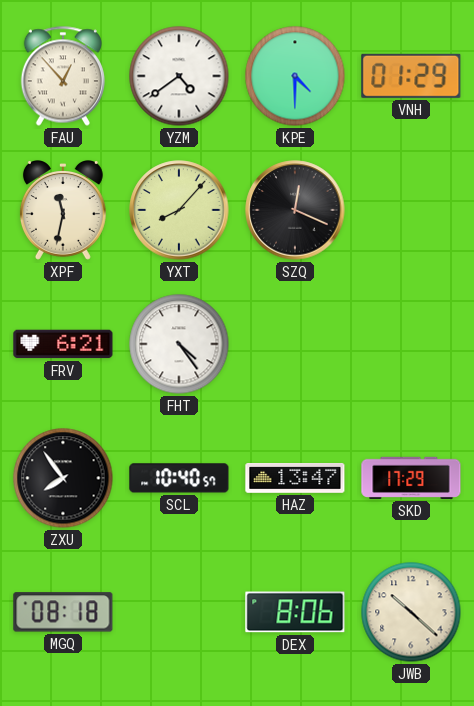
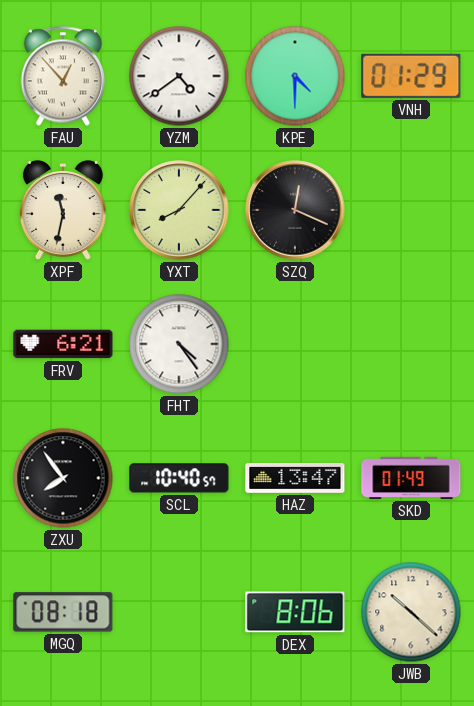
SKD: 17:29 -> 01:49
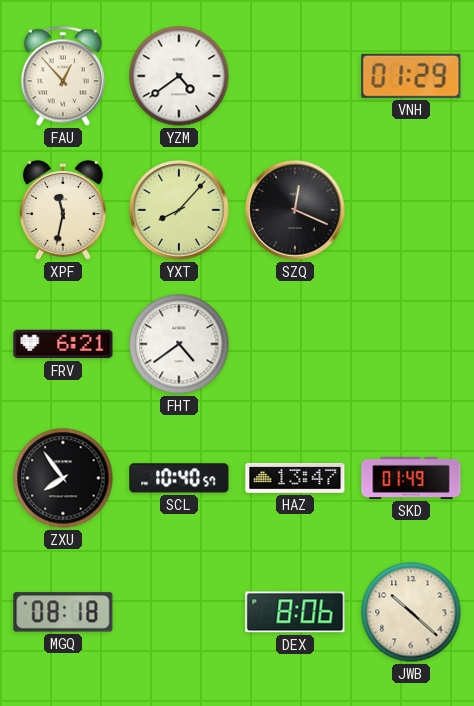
KPE: 4:30 -> none
FHT: 4:24 -> 4:39
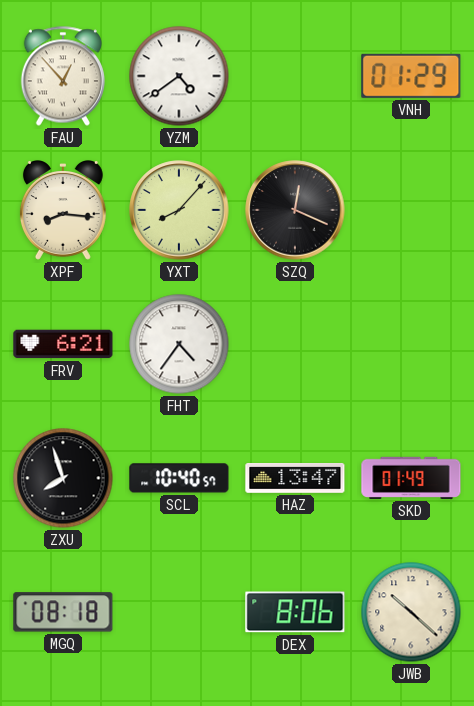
XPF: 11:32 -> 8:16
FHT: 4:39 -> 4:36
ZXU: 7:54 -> 7:57
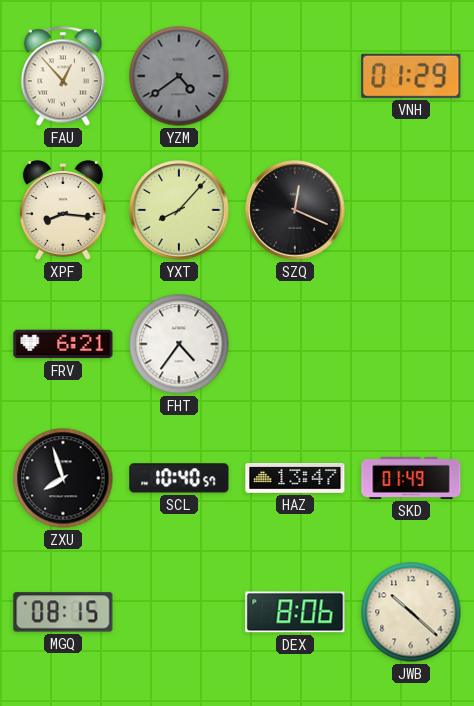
YZM dial: white -> grey
MGQ: 08:18 -> 08:15
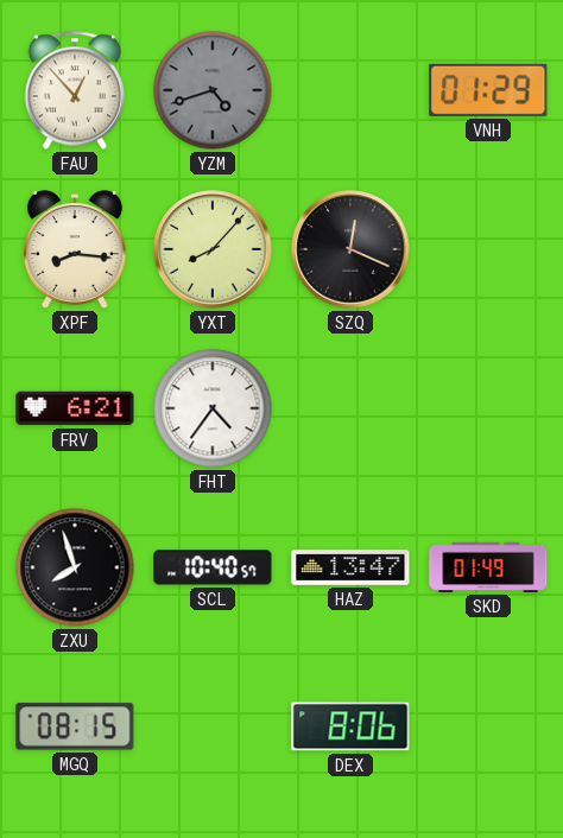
YZM: 4:39 -> 4:42
JWB: 10:22 -> none
